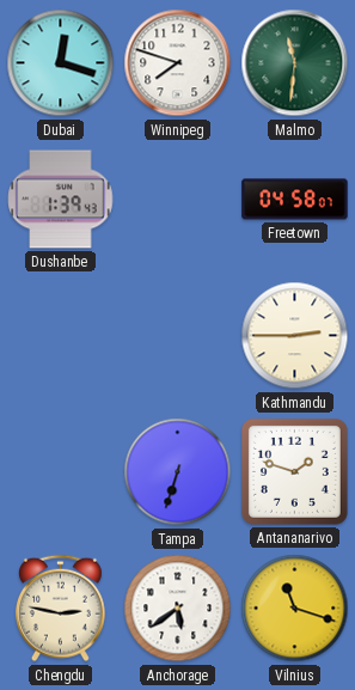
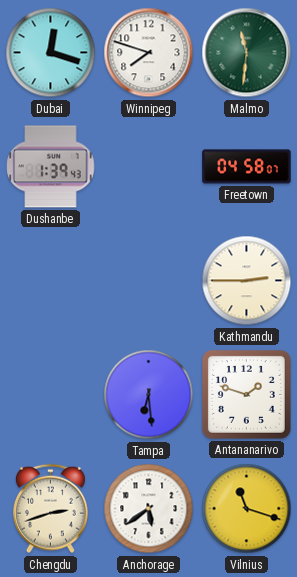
Tampa: 6:33 -> 6:29
Chengdu: 2:47 -> 2:42
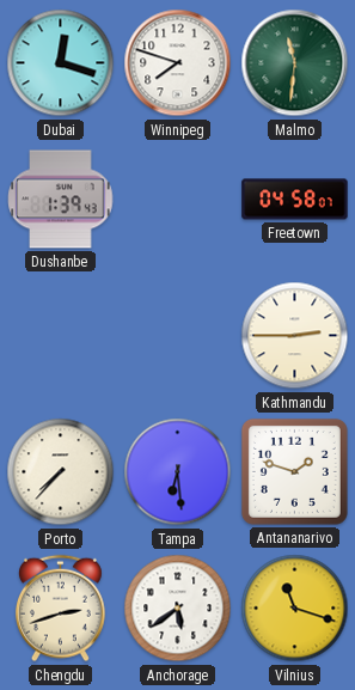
Porto: none -> 7:37
